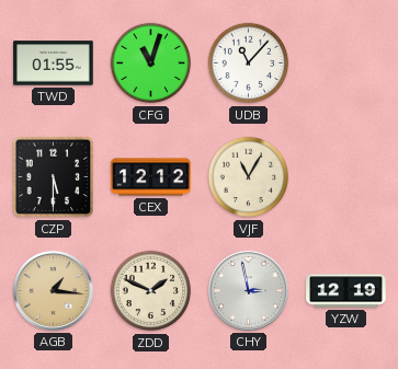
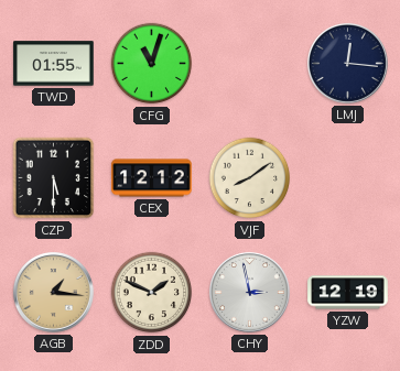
UDB: 11:07 -> none
LMJ: none -> 12:16
VJF: 11:05 -> 8:09
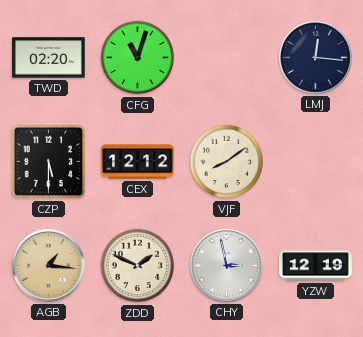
TWD: 01:55 -> 02:20
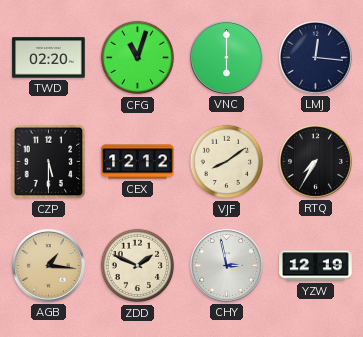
VNC: none -> 6:00
RTQ: none -> 7:35
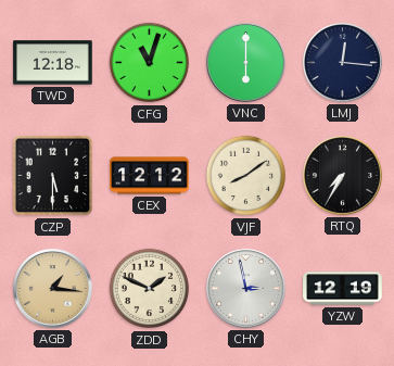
TWD: 02:20 -> 12:18
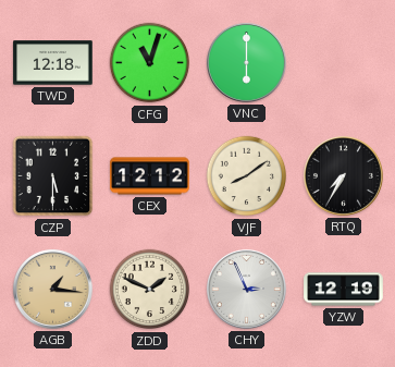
LMJ: 12:16 -> none
CHY: 2:58 -> 2:56
